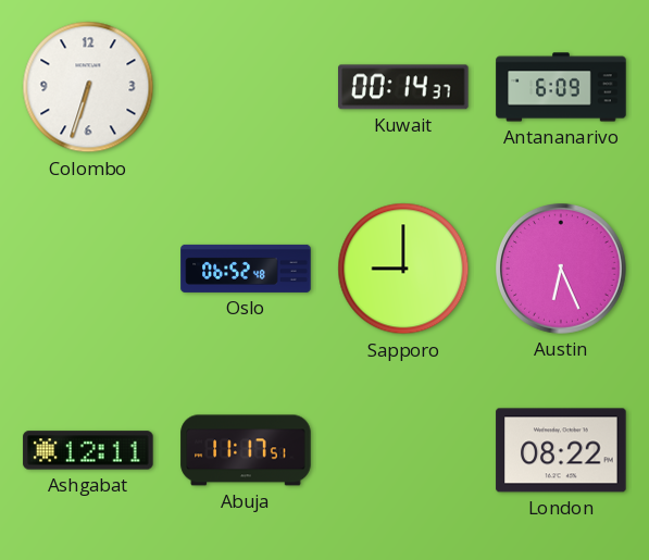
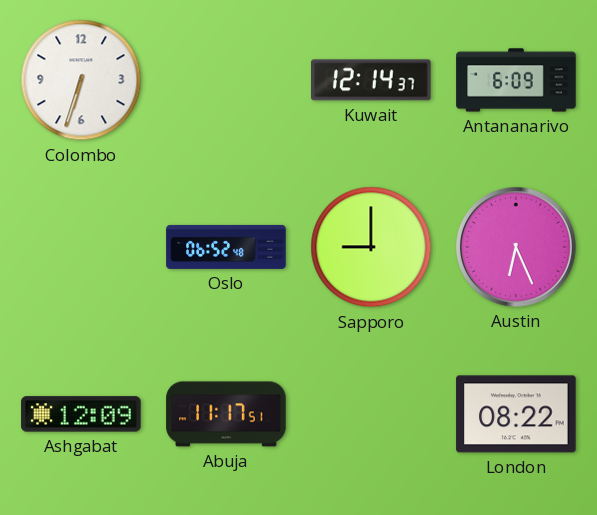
Kuwait: 00:14 -> 12:14
Ashgabat: 12:11 -> 12:09
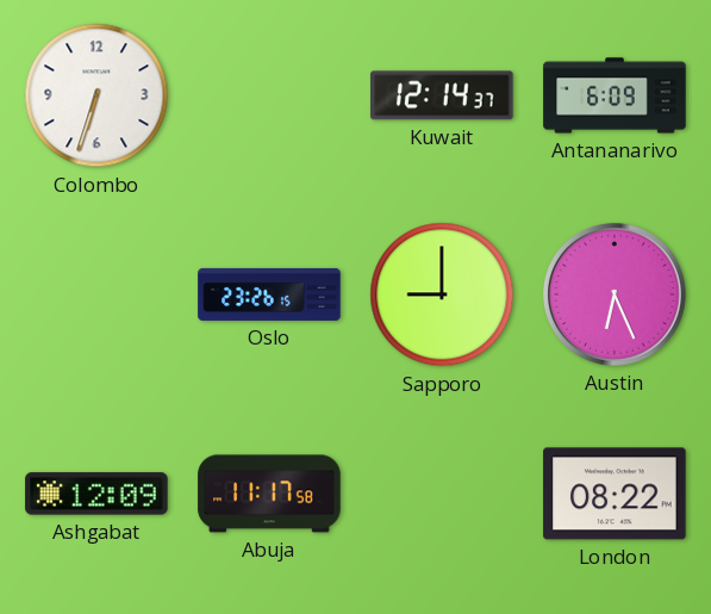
Oslo: 06:52 -> 23:26
Abuja: 11:17:51 -> 11:17:58
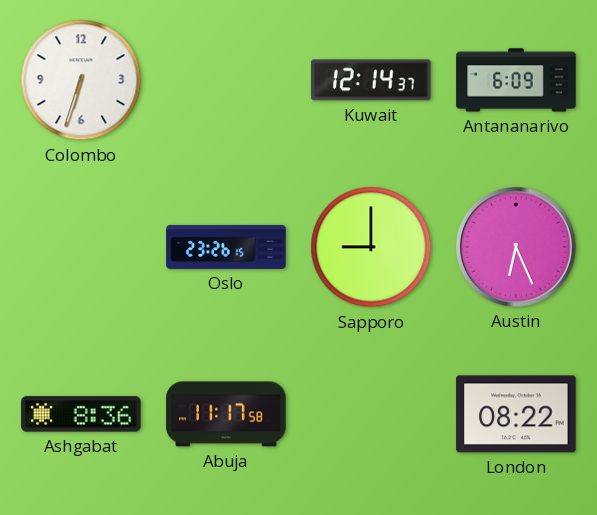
Ashgabat: 12:09 -> 8:36
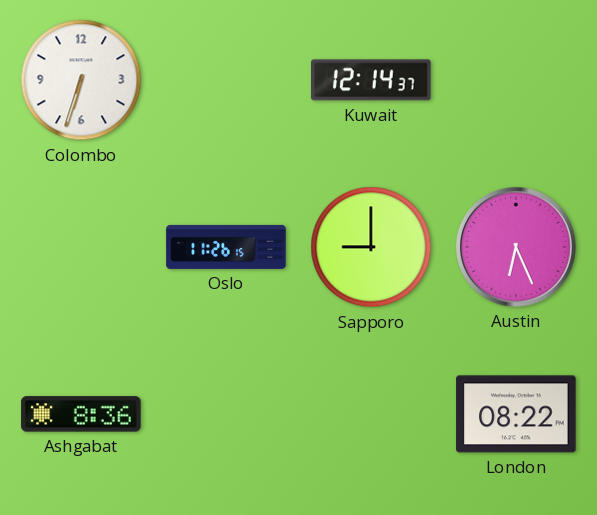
Antananarivo: 6:09 -> none
Oslo: 23:26 -> 11:26
Abuja: 11:17 -> none
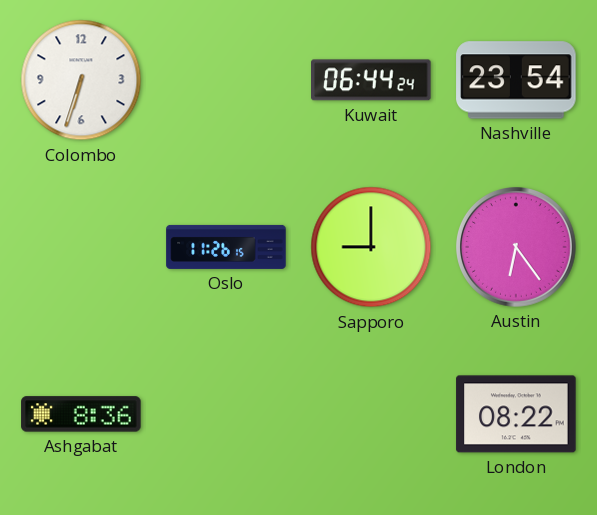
Kuwait: 12:14 -> 06:44
Nashville: none -> 23:54
Austin: 6:26 -> 6:24
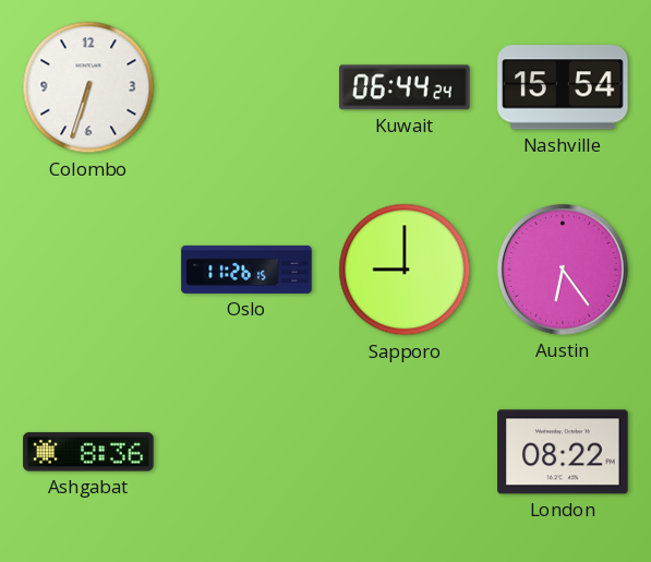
Nashville: 23:54 -> 15:54
